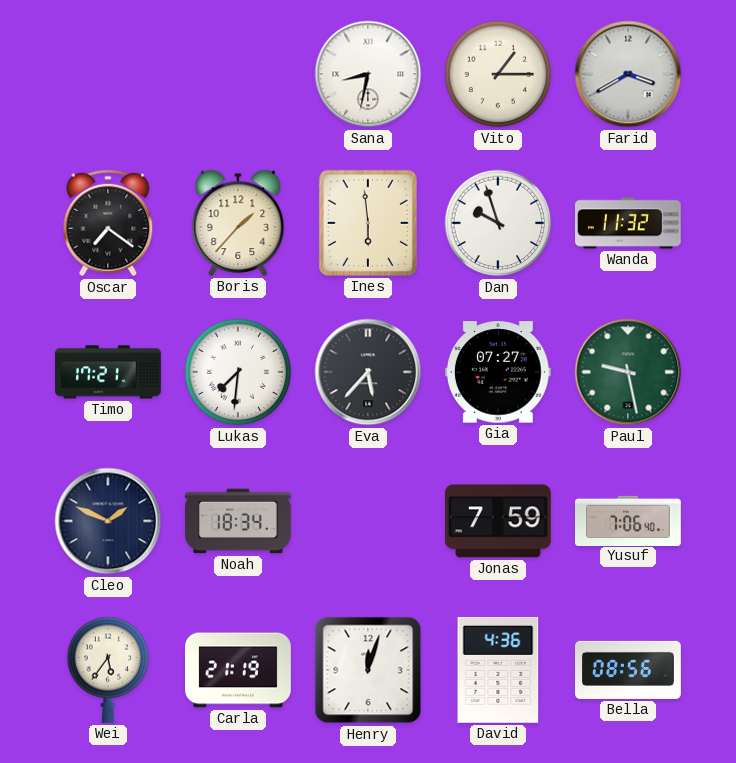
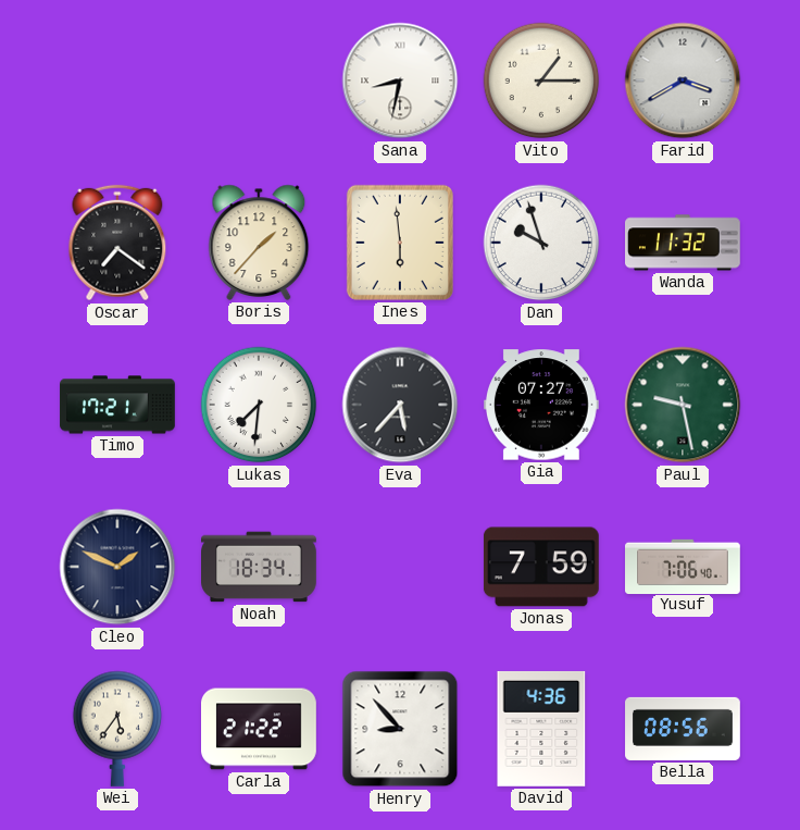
Carla: 21:19 -> 21:22
Henry: 12:03 -> 8:53
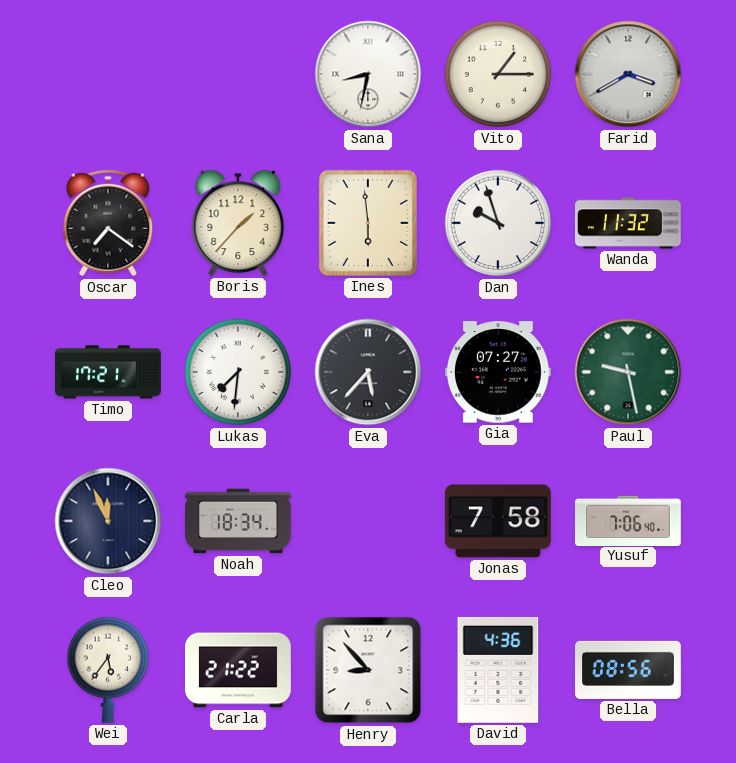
Cleo: 1:49 -> 11:56
Jonas: 7:59 -> 7:58
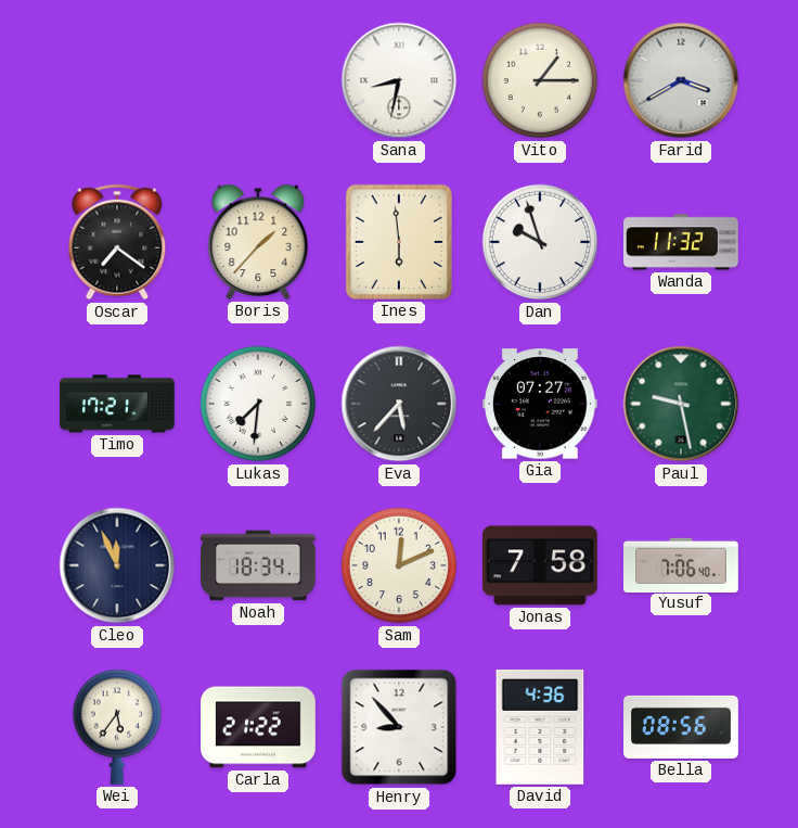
Sam: none -> 12:11
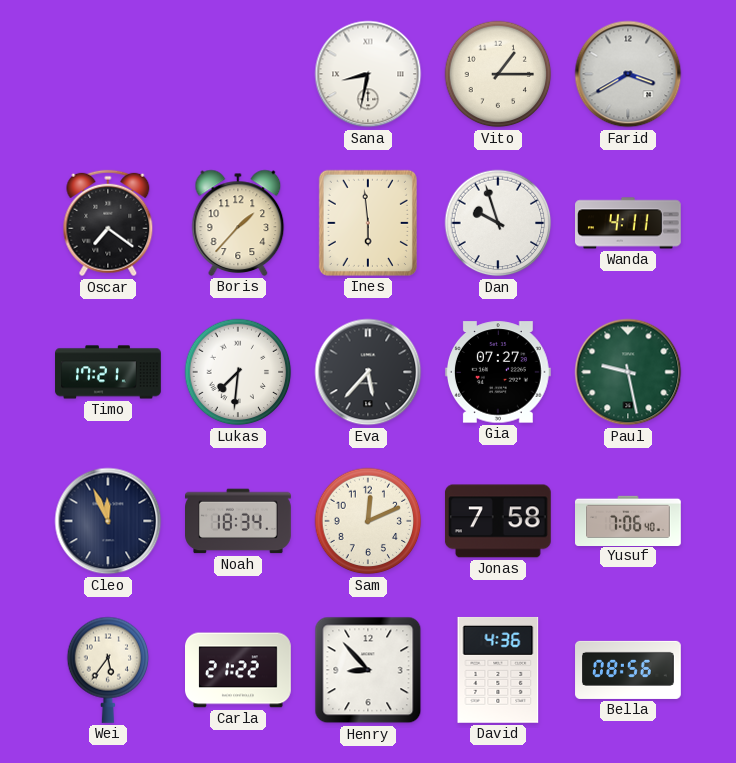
Wanda: 11:32 -> 4:11
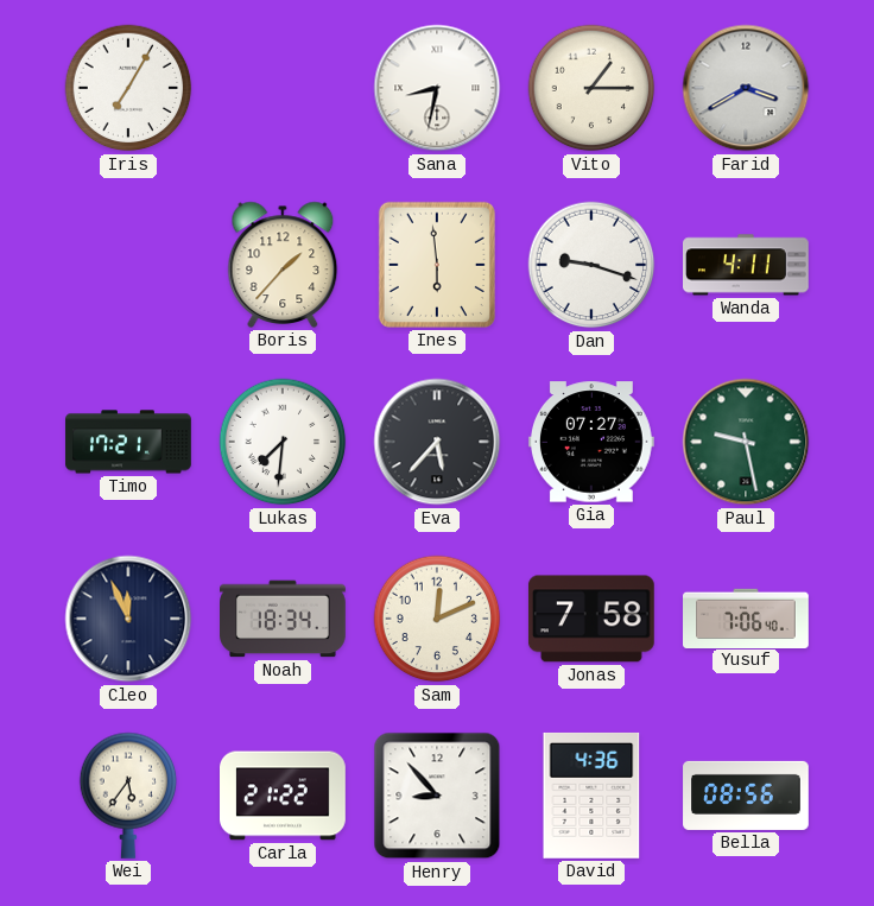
Iris: none -> 7:05
Oscar: 7:21 -> none
Dan: 9:57 -> 9:18
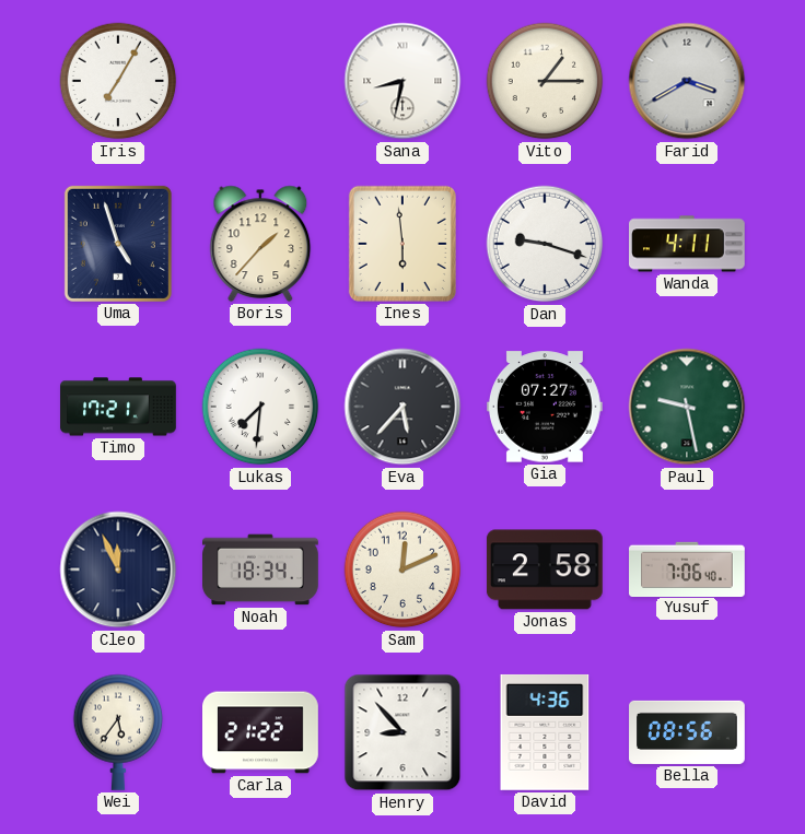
Uma: none -> 4:57
Jonas: 7:58 -> 2:58
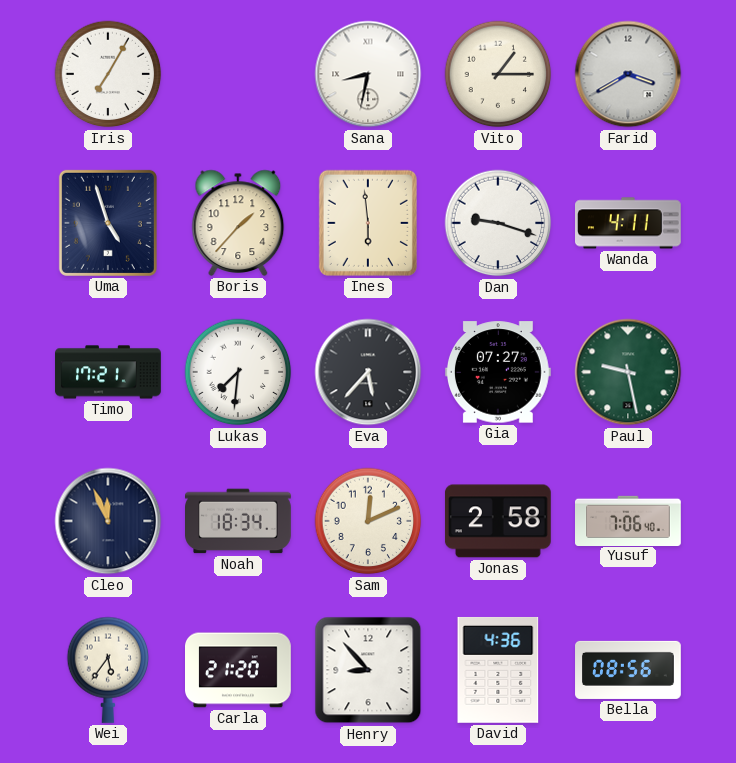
Carla: 21:22 -> 21:20
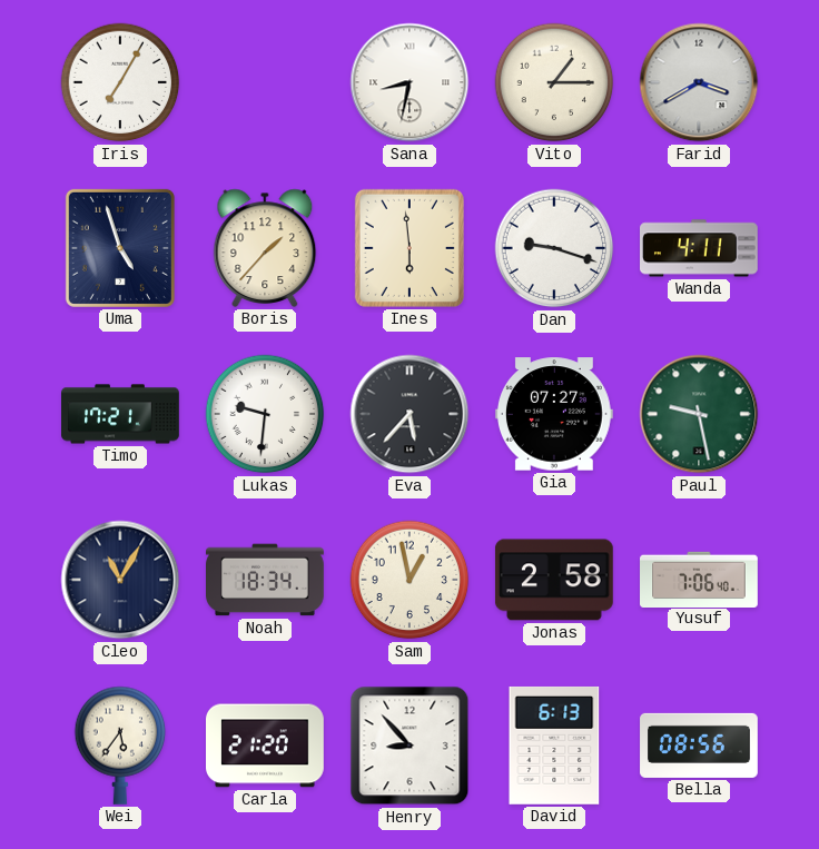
Lukas: 7:31 -> 9:31
Cleo: 11:56 -> 11:05
Sam: 12:11 -> 12:58
David: 4:36 -> 6:13
